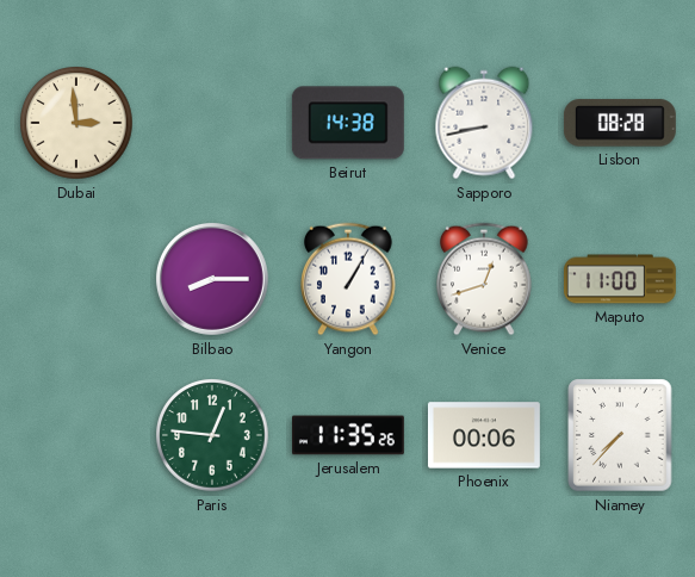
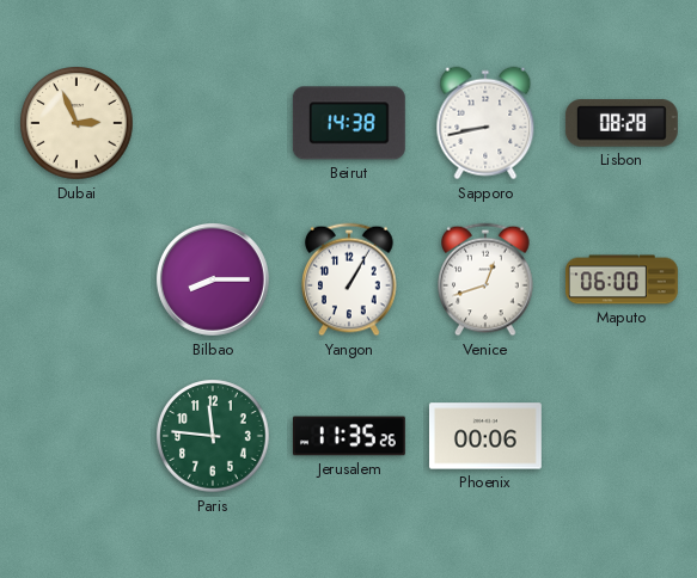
Dubai: 2:59 -> 2:56
Maputo: 11:00 -> 06:00
Paris: 12:46 -> 11:46
Niamey: 7:37 -> none
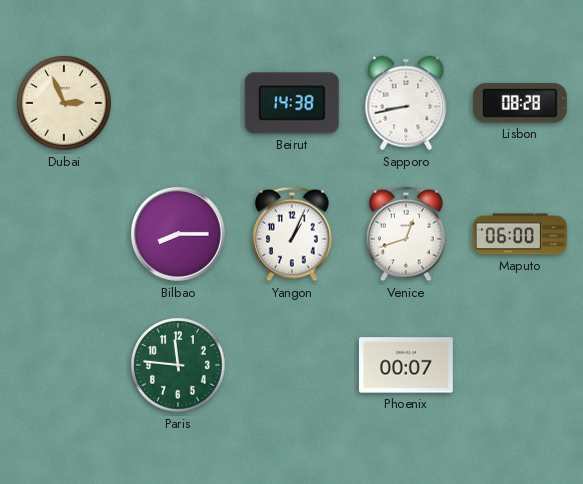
Yangon: 1:05 -> 1:04
Jerusalem: 11:35 -> none
Phoenix: 00:06 -> 00:07
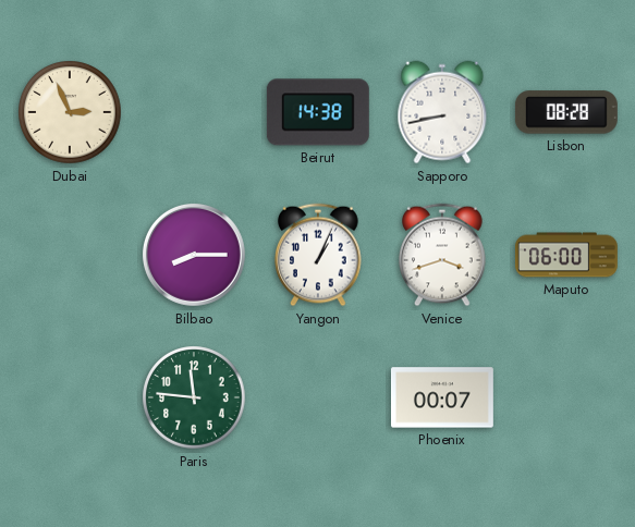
Venice: 12:42 -> 3:42
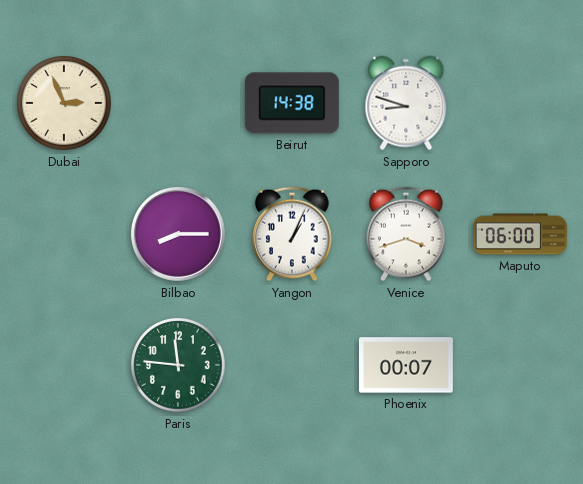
Sapporo: 8:43 -> 8:48
Lisbon: 08:28 -> none
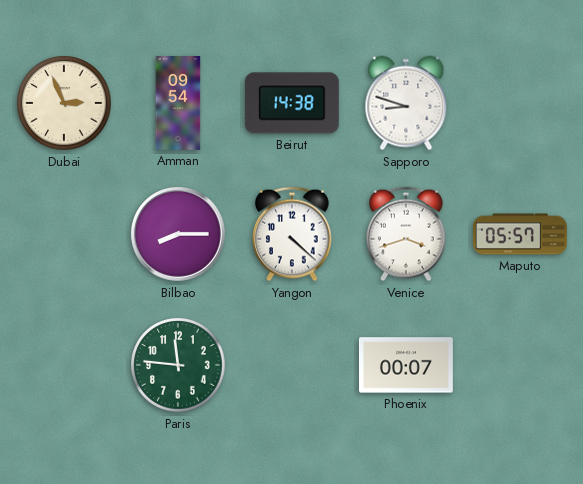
Amman: none -> 09:54
Yangon: 1:04 -> 4:22
Maputo: 06:00 -> 05:57
